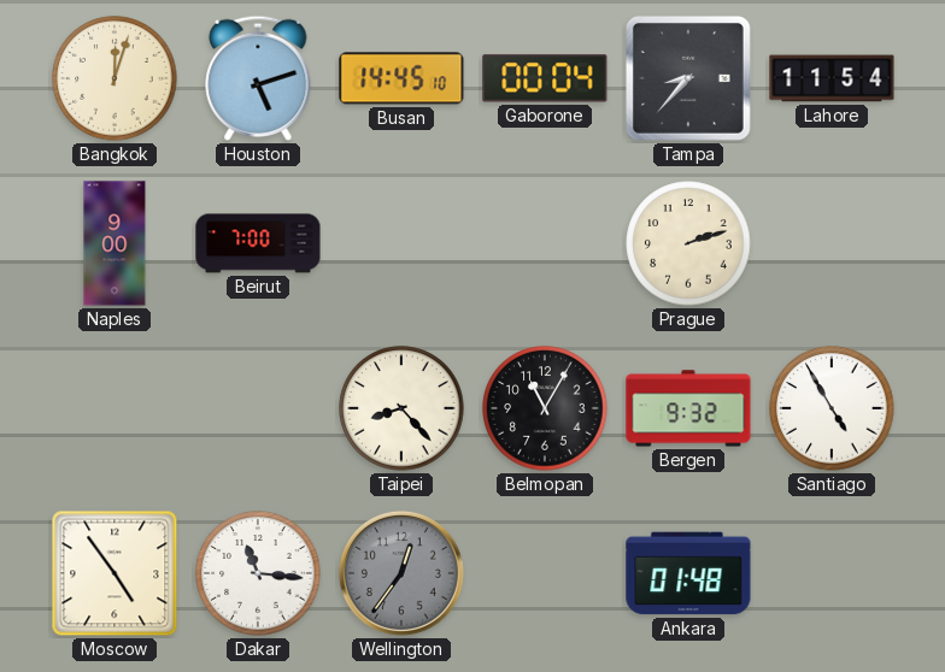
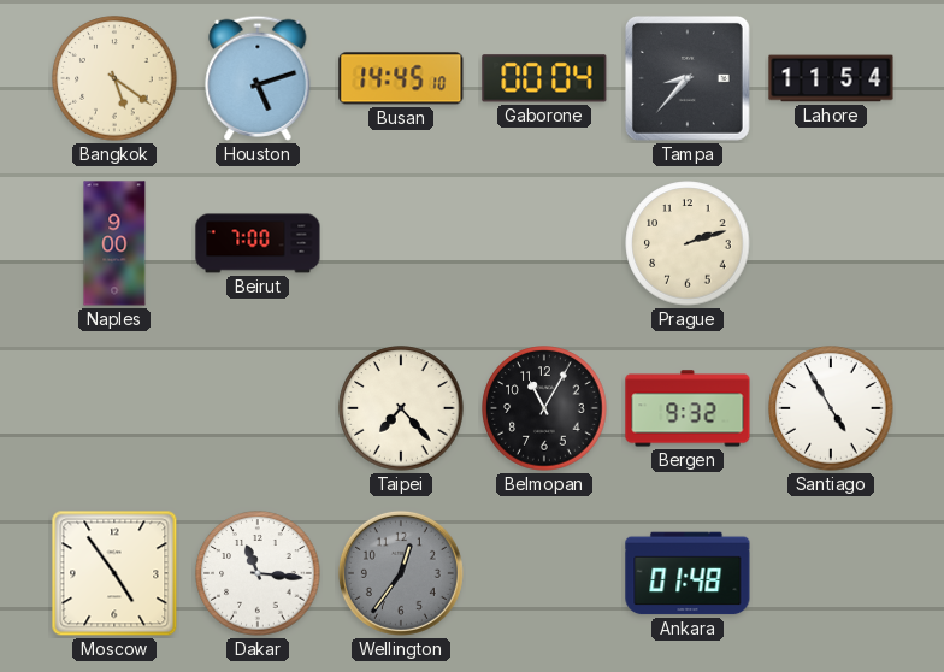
Bangkok: 12:03 -> 5:21
Taipei: 8:23 -> 7:23
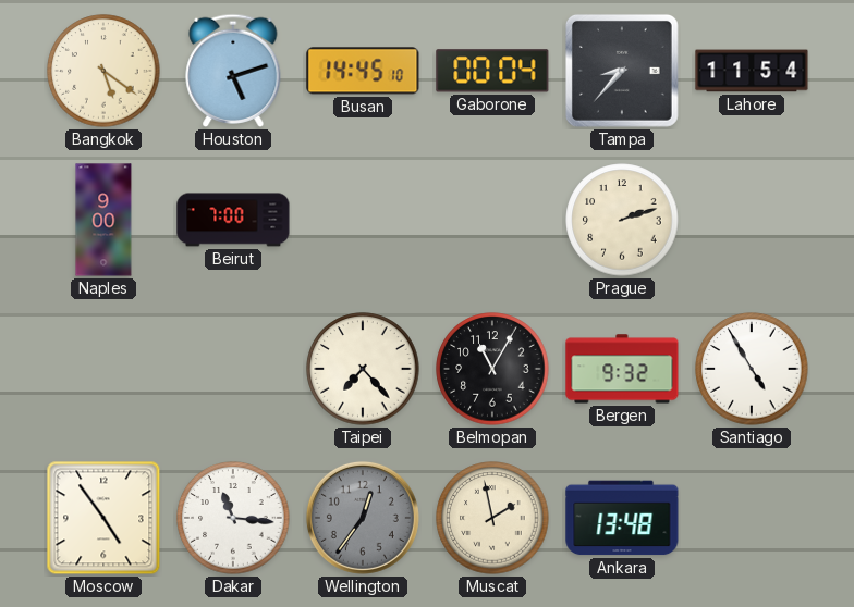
Muscat: none -> 1:58
Ankara: 01:48 -> 13:48
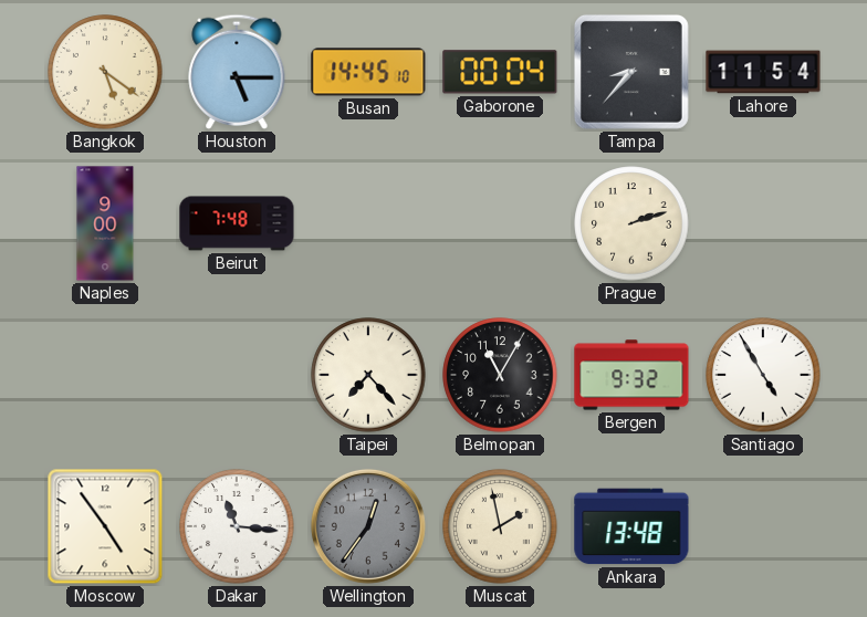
Houston: 5:12 -> 5:15
Beirut: 7:00 -> 7:48
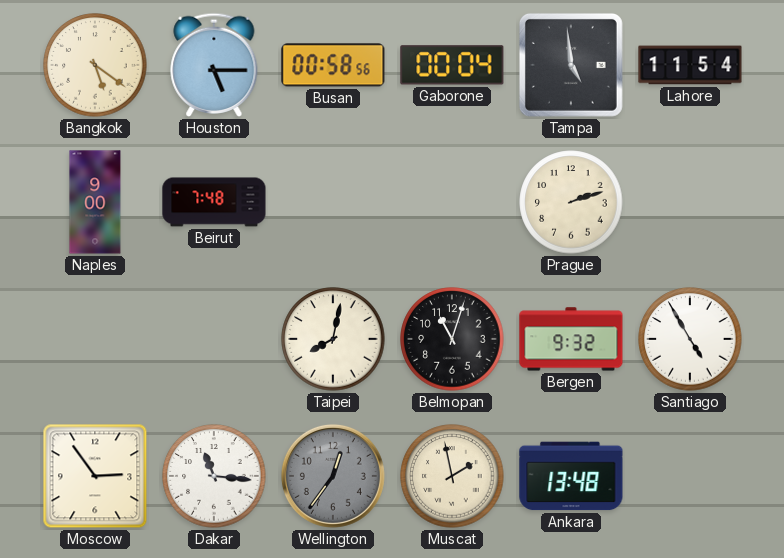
Busan: 14:45 -> 00:58
Tampa: 8:37 -> 4:59
Taipei: 7:23 -> 8:02
Belmopan: 11:05 -> 11:03
Moscow: 4:54 -> 2:54
